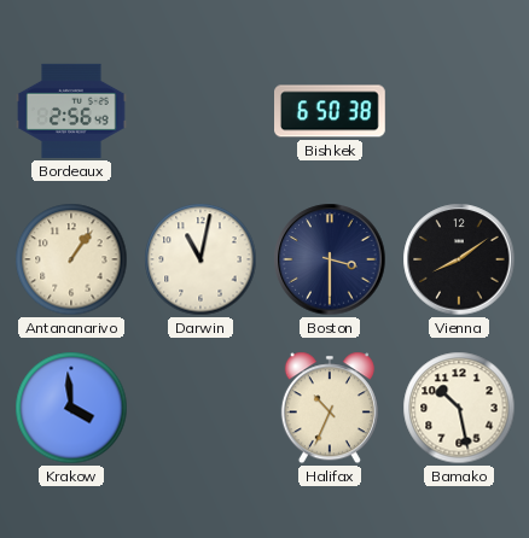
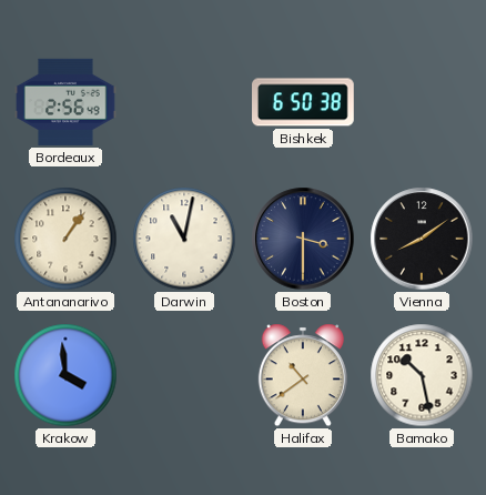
Halifax: 10:34 -> 10:39
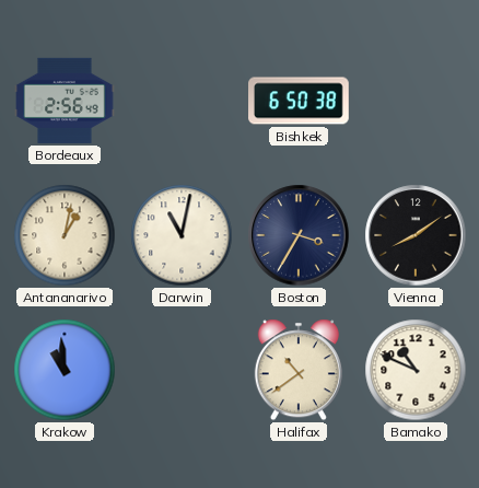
Antananarivo: 1:06 -> 1:02
Boston: 3:30 -> 3:35
Krakow: 3:59 -> 10:59
Bamako: 10:28 -> 10:49
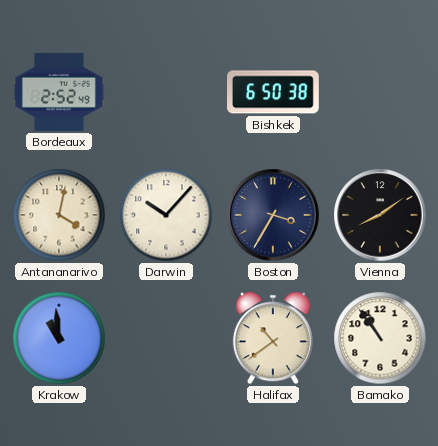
Bordeaux: 2:56 -> 2:52
Antananarivo: 1:02 -> 4:02
Darwin: 11:02 -> 10:07
Bamako: 10:49 -> 10:54
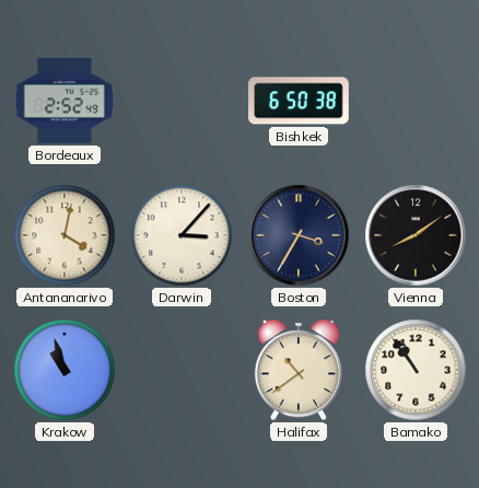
Darwin: 10:07 -> 3:07
Krakow: 10:59 -> 10:57
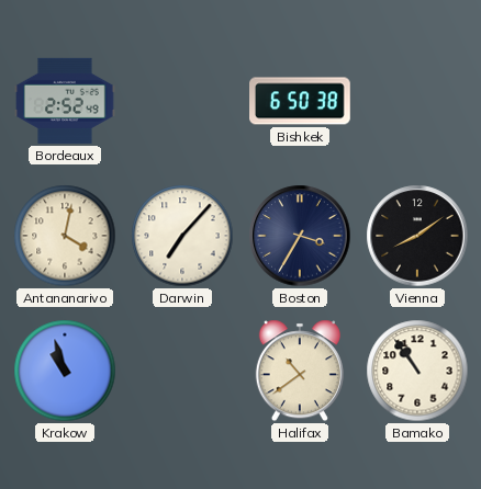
Darwin: 3:07 -> 7:07
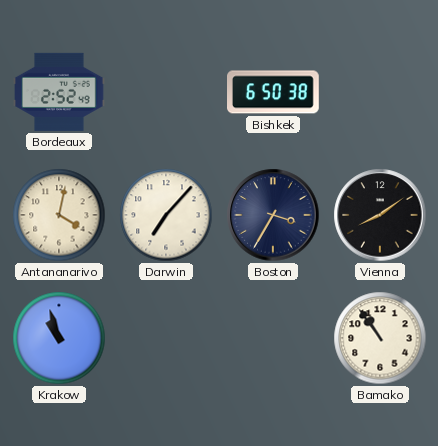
Halifax: 10:39 -> none
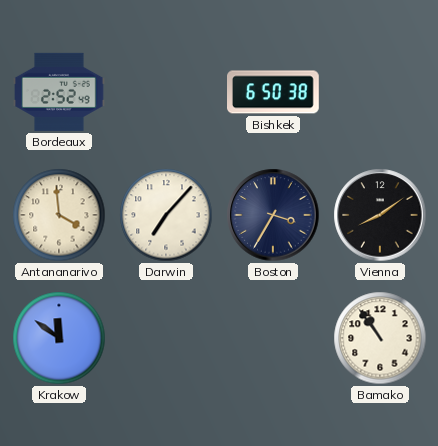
Antananarivo: 4:02 -> 3:59
Krakow: 10:57 -> 11:51
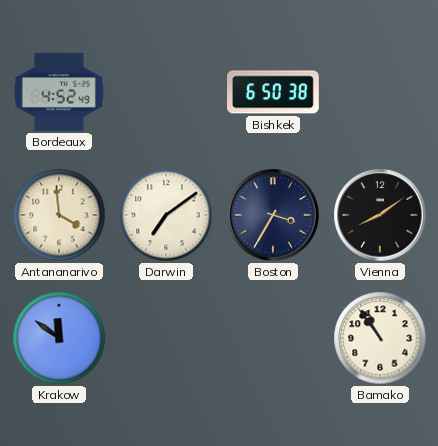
Bordeaux: 2:52 -> 4:52
Darwin: 7:07 -> 7:09
